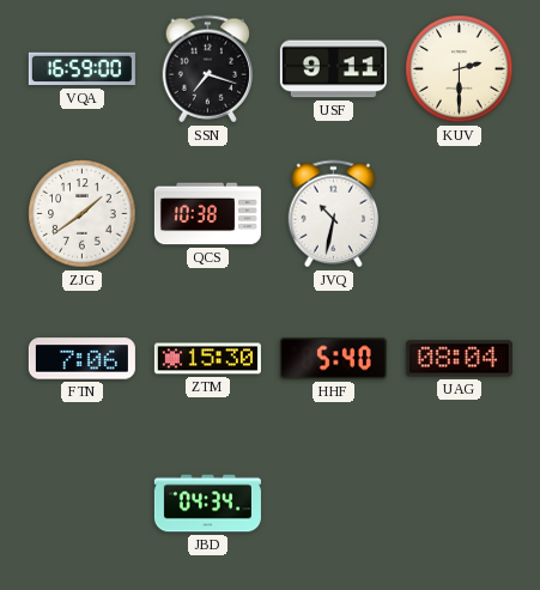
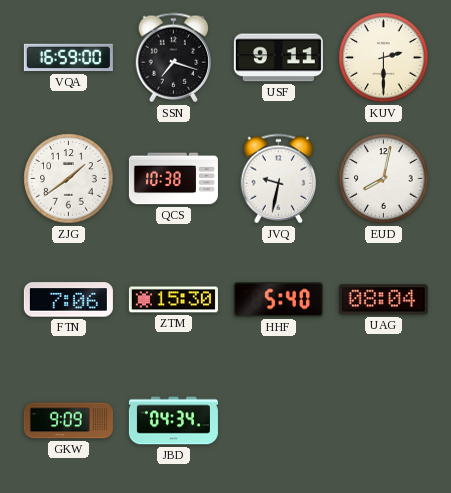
JVQ: 10:32 -> 9:32
EUD: none -> 8:02
GKW: none -> 9:09
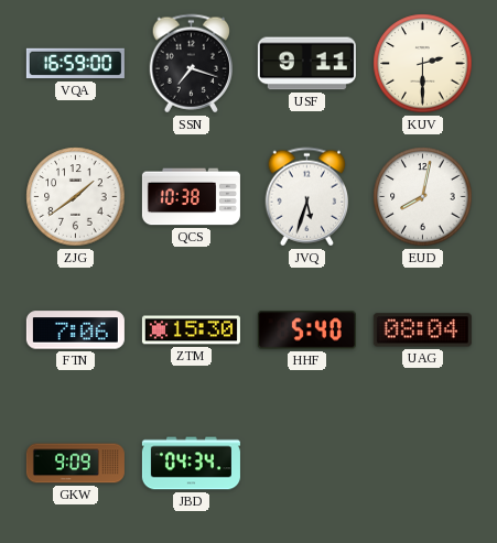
JVQ: 9:32 -> 5:33
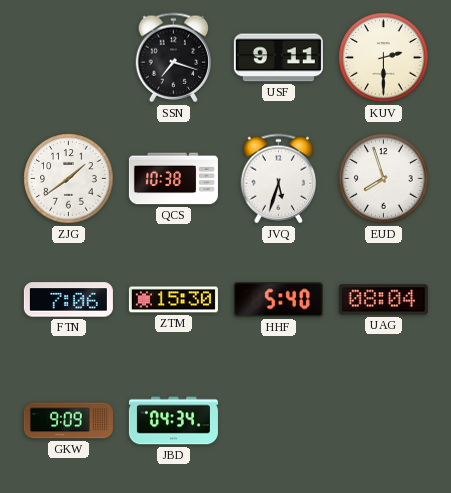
VQA: 16:59 -> none
EUD: 8:02 -> 7:57
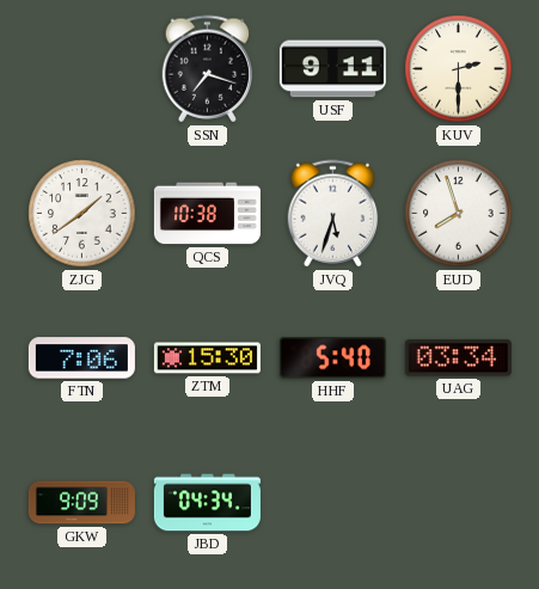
UAG: 08:04 -> 03:34
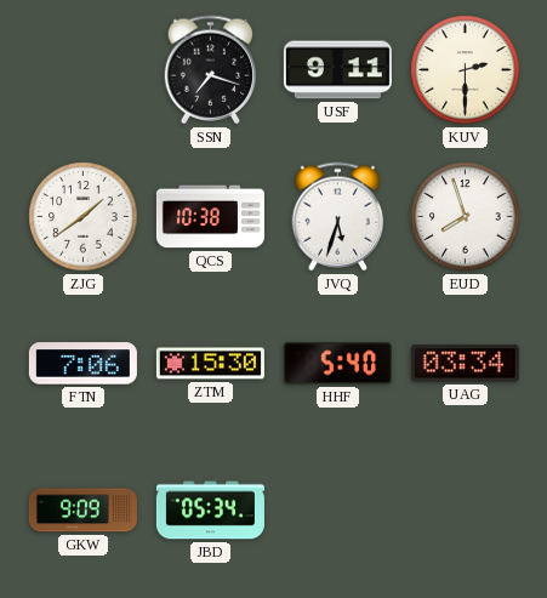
JBD: 04:34 -> 05:34
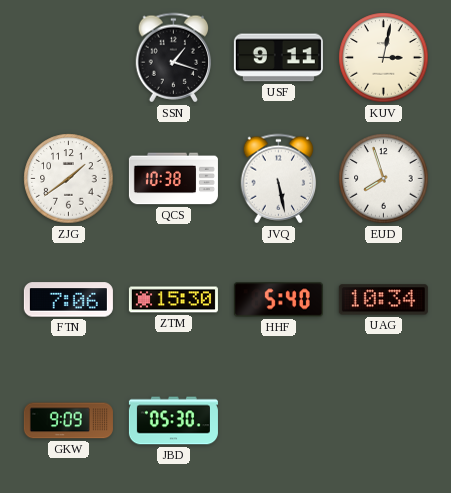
SSN: 7:18 -> 1:18
KUV: 2:30 -> 3:02
JVQ: 5:33 -> 5:28
UAG: 03:34 -> 10:34
JBD: 05:34 -> 05:30
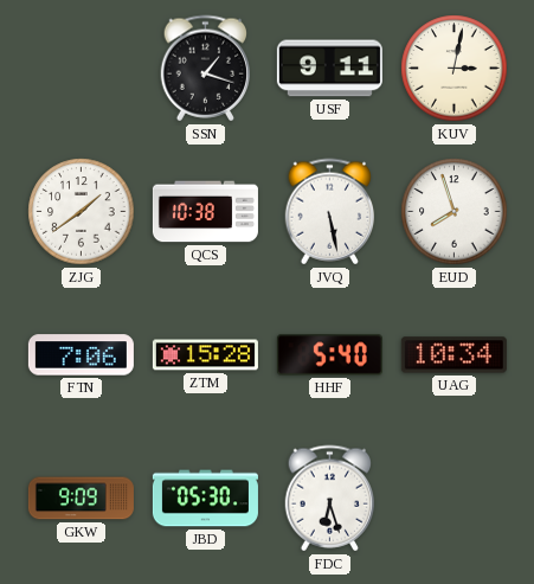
ZTM: 15:30 -> 15:28
FDC: none -> 6:27
